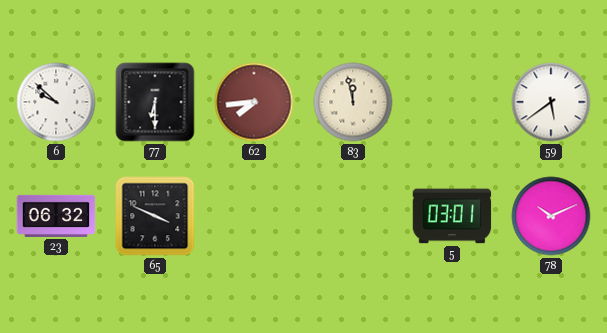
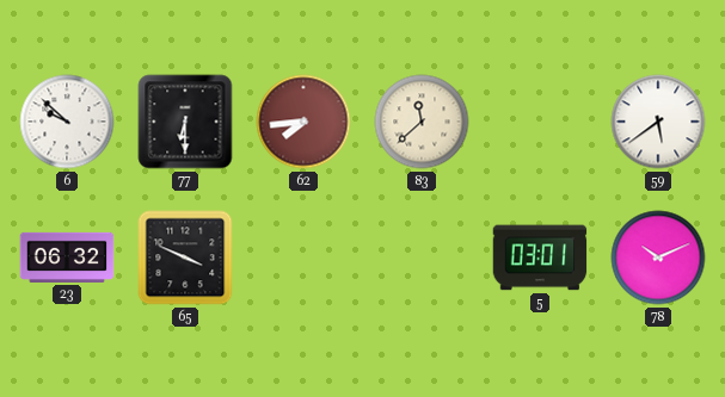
83: 11:58 -> 11:38
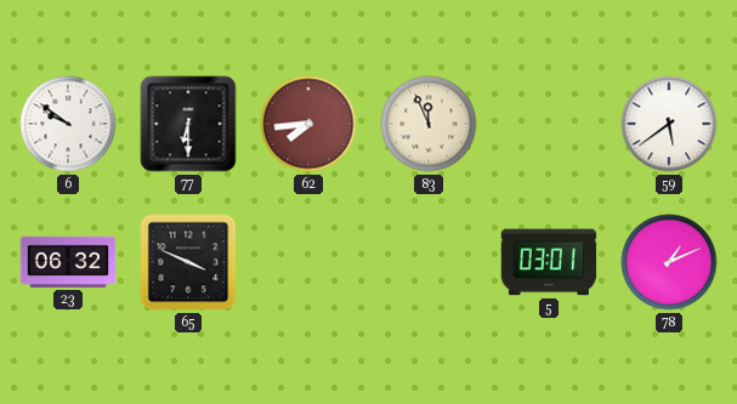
6: 9:52 -> 9:51
83: 11:38 -> 11:56
78: 10:11 -> 1:11
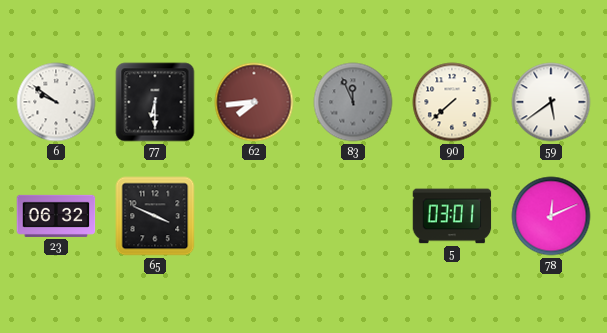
83 dial: cream -> grey
90: none -> 7:38
78: 1:11 -> 12:11
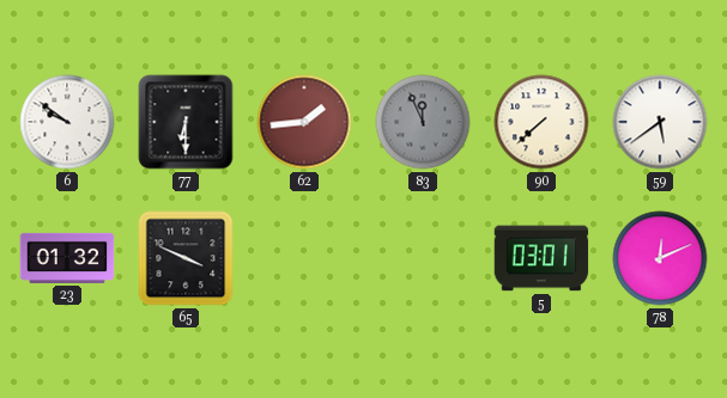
62: 7:44 -> 1:44
23: 06:32 -> 01:32
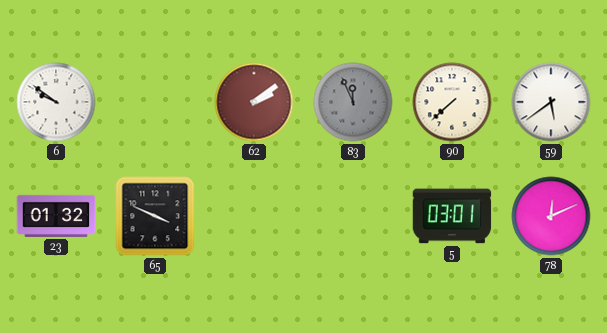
77: 6:30 -> none
62: 1:44 -> 2:09
